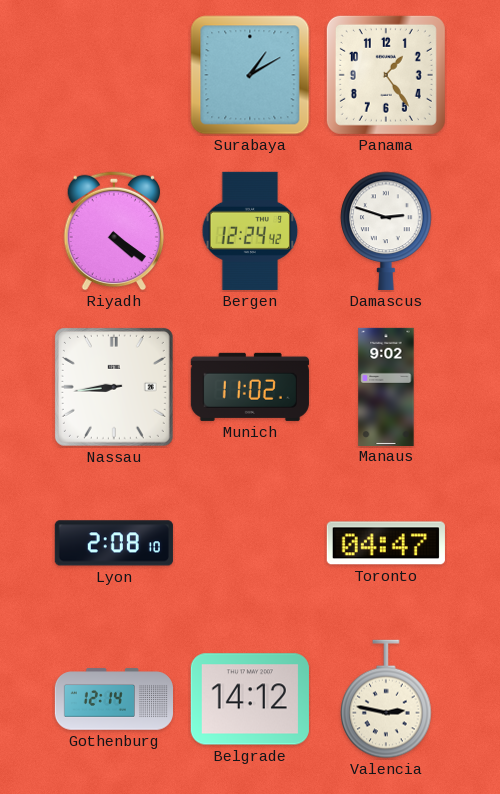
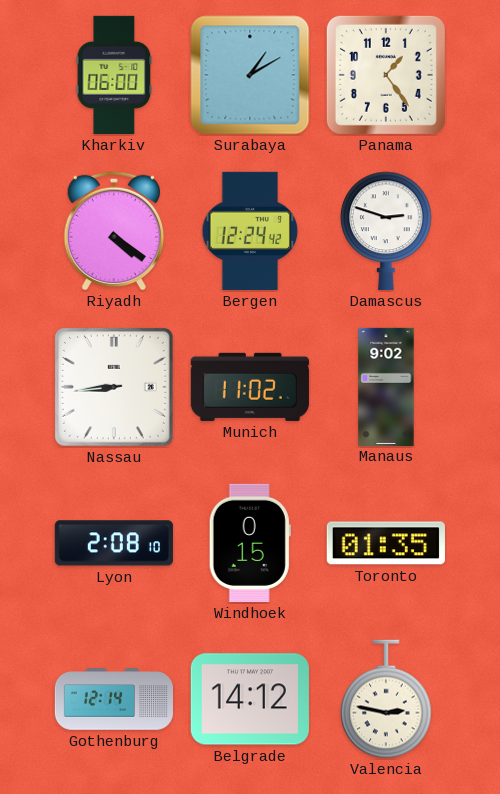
Kharkiv: none -> 06:00
Windhoek: none -> 0:15
Toronto: 04:47 -> 01:35
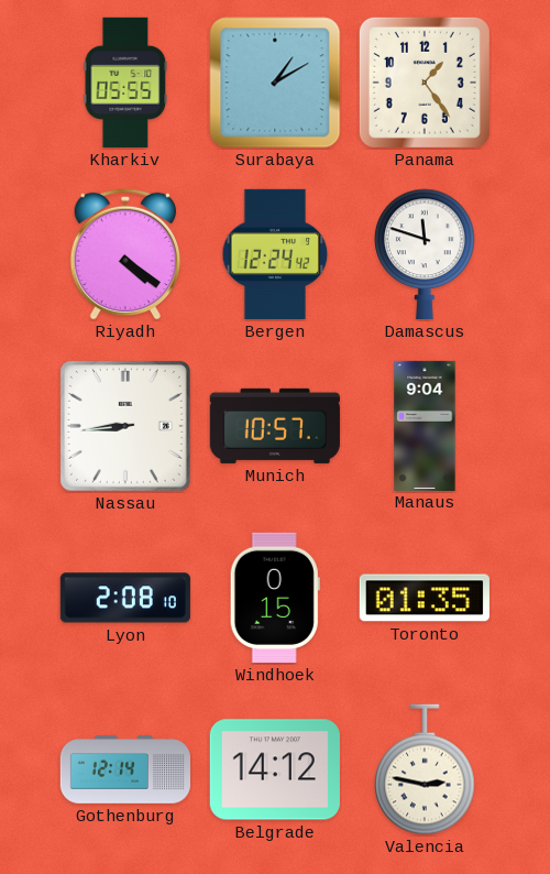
Kharkiv: 06:00 -> 05:55
Damascus: 2:48 -> 11:48
Munich: 11:02 -> 10:57
Manaus: 9:02 -> 9:04
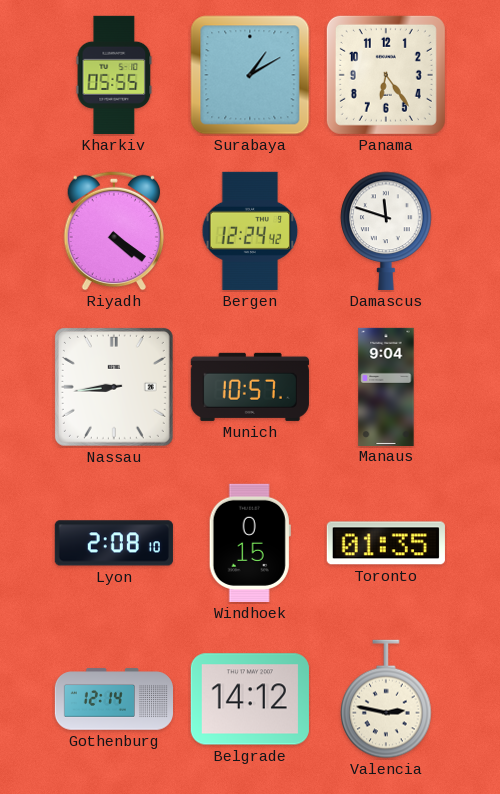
Panama: 1:24 -> 6:24
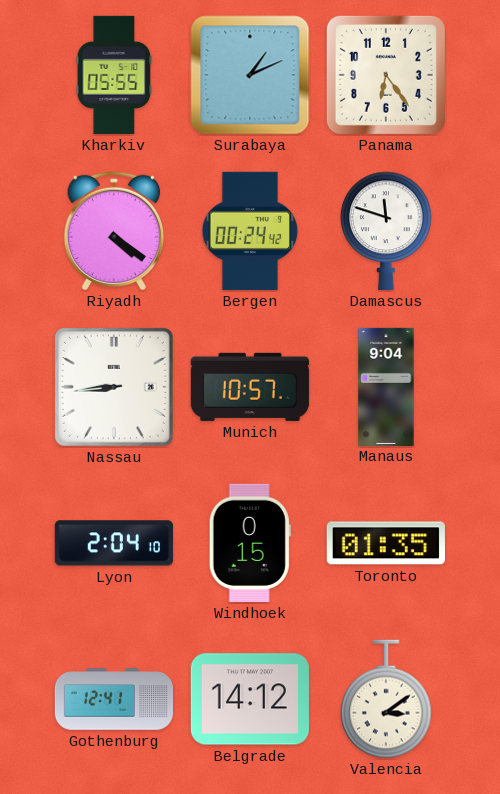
Surabaya: 1:10 -> 1:11
Bergen: 12:24 -> 00:24
Lyon: 2:08 -> 2:04
Gothenburg: 12:14 -> 12:41
Valencia: 2:47 -> 3:09
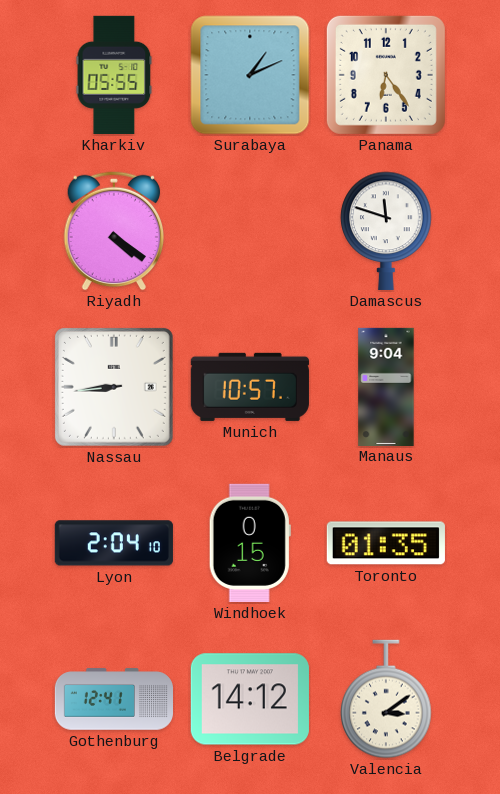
Bergen: 00:24 -> none
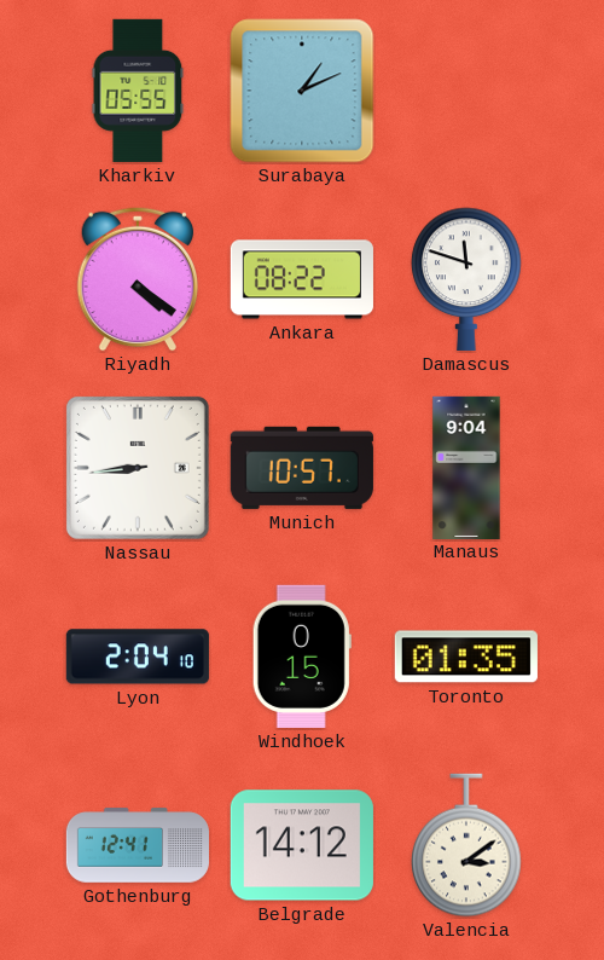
Panama: 6:24 -> none
Ankara: none -> 08:22
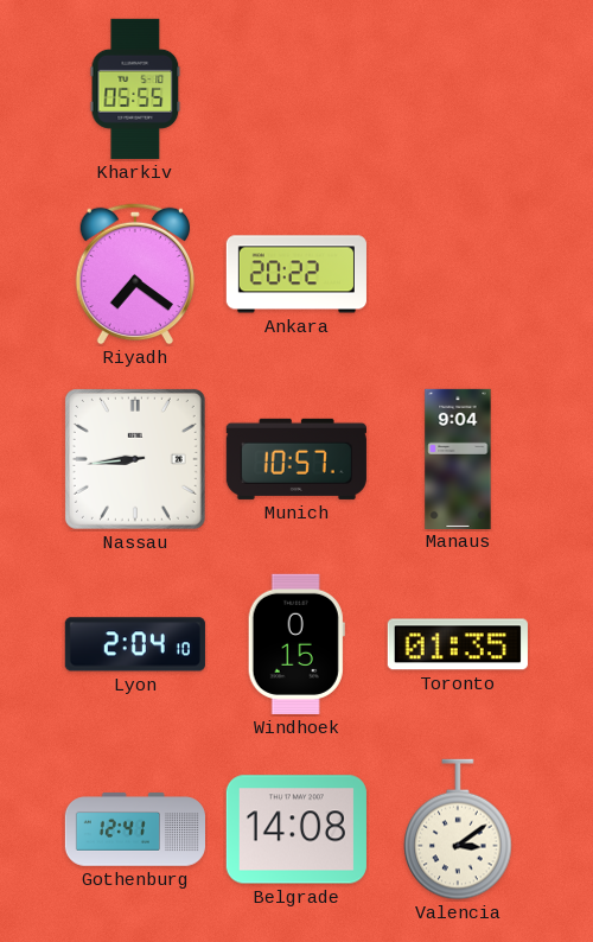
Surabaya: 1:11 -> none
Riyadh: 4:21 -> 7:21
Ankara: 08:22 -> 20:22
Damascus: 11:48 -> none
Belgrade: 14:12 -> 14:08
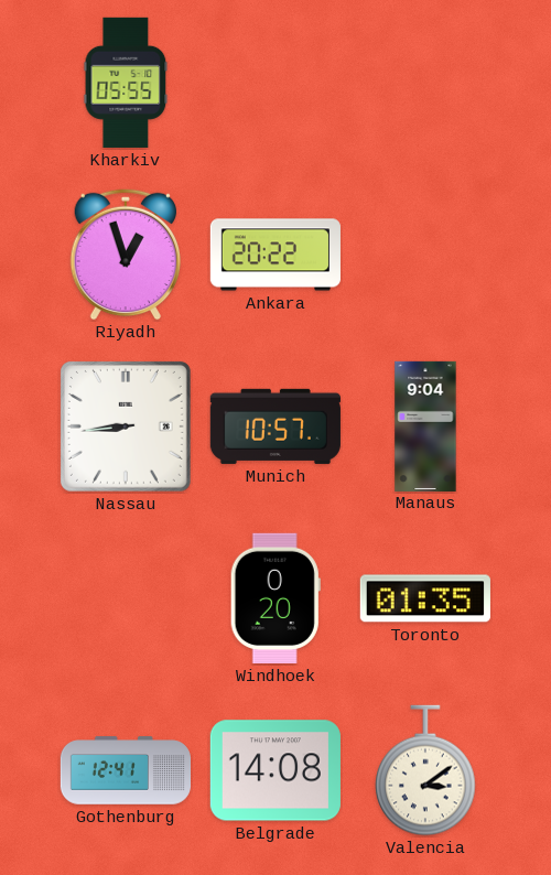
Riyadh: 7:21 -> 12:57
Lyon: 2:04 -> none
Windhoek: 0:15 -> 0:20
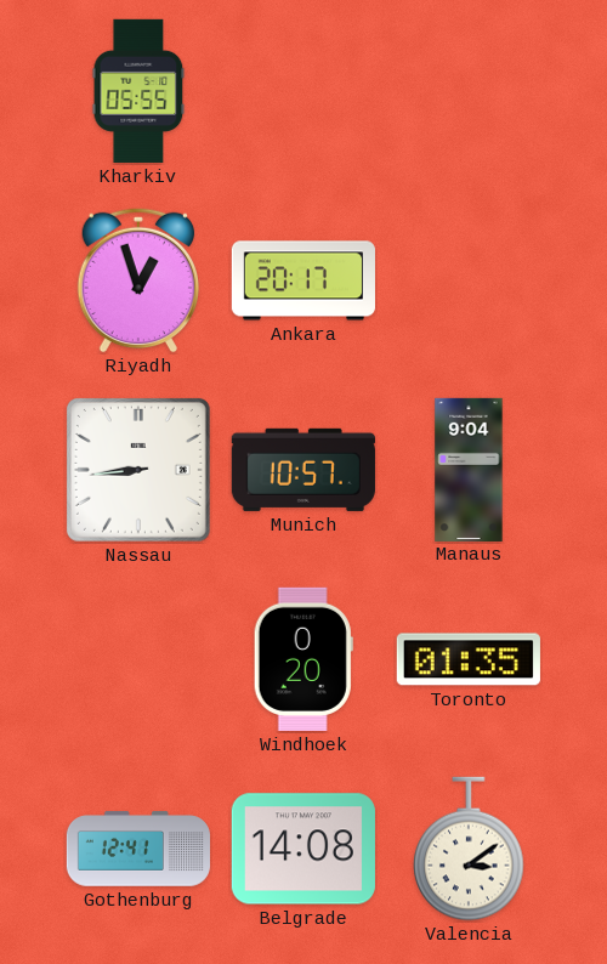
Ankara: 20:22 -> 20:17
